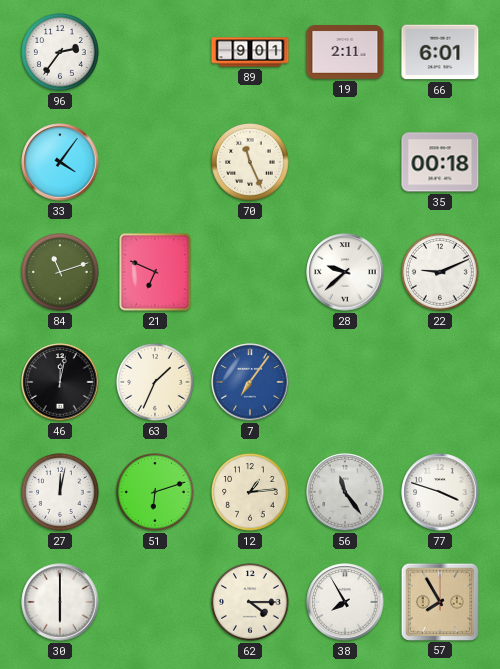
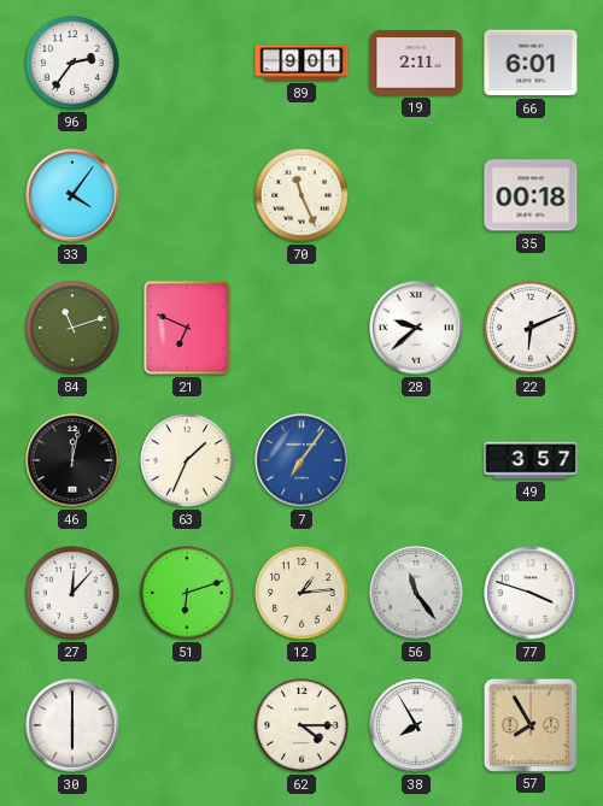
22: 9:11 -> 6:11
49: none -> 3:57
27: 12:02 -> 12:07
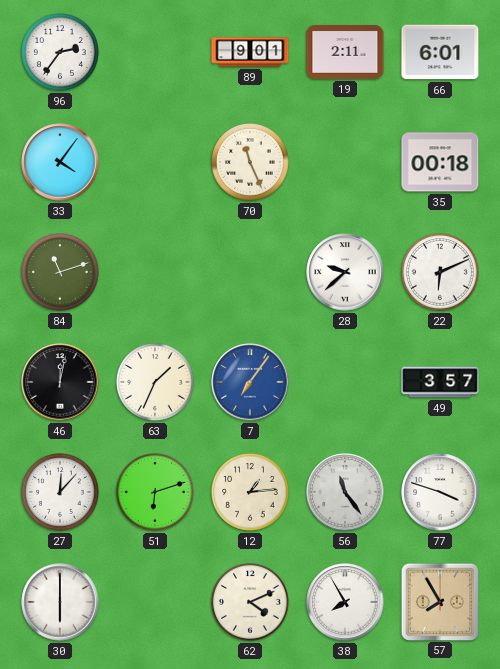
21: 6:49 -> none
62: 4:15 -> 4:11
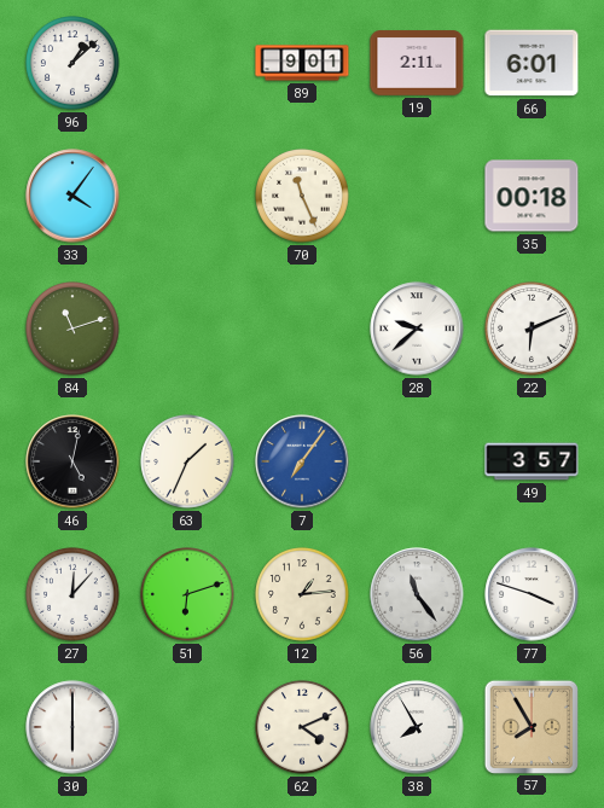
96: 2:36 -> 1:08
46: 12:02 -> 5:02
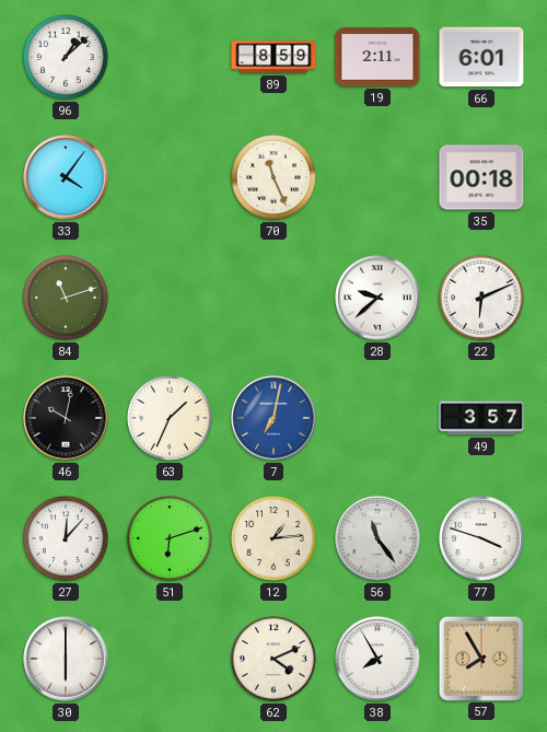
89: 9:01 -> 8:59
46: 5:02 -> 10:02
7: 7:06 -> 7:02
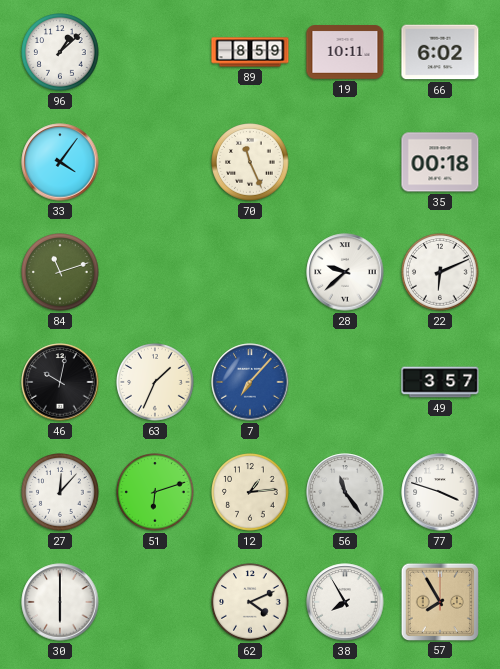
19: 2:11 -> 10:11
66: 6:01 -> 6:02
7: 7:02 -> 7:07
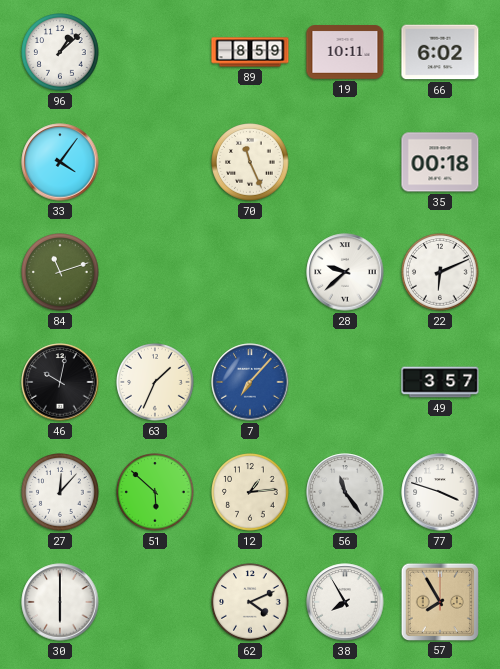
51: 6:12 -> 5:52
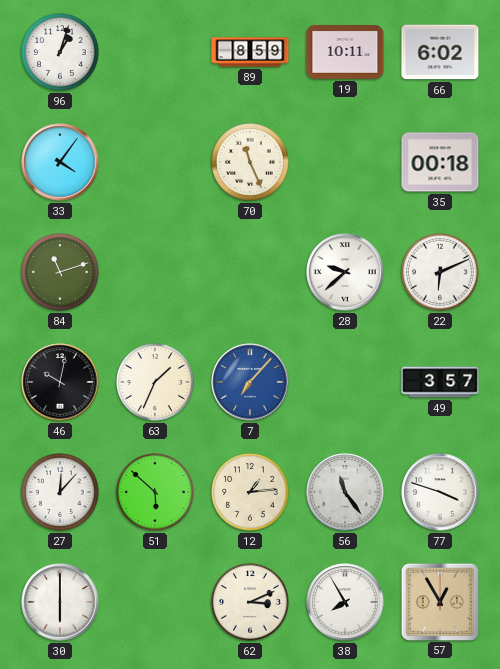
96: 1:08 -> 1:03
62: 4:11 -> 3:11
57: 7:55 -> 12:55
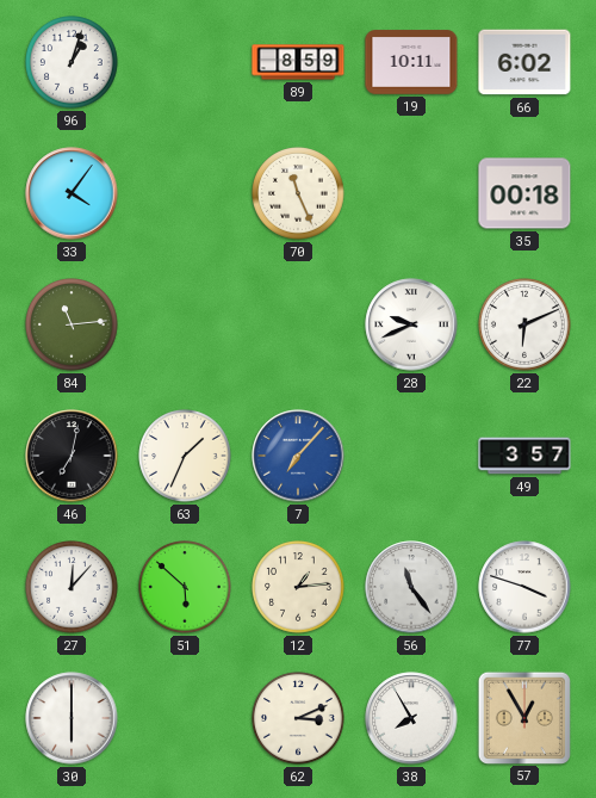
84: 11:12 -> 11:14
28: 9:38 -> 9:41
46: 10:02 -> 7:02
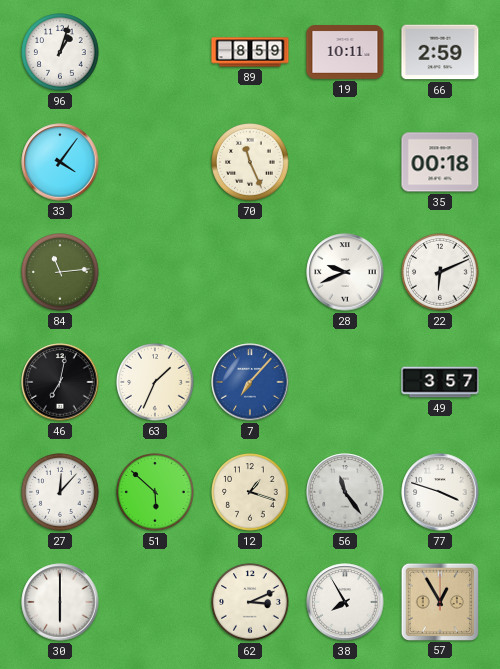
66: 6:02 -> 2:59
12: 1:14 -> 1:18
